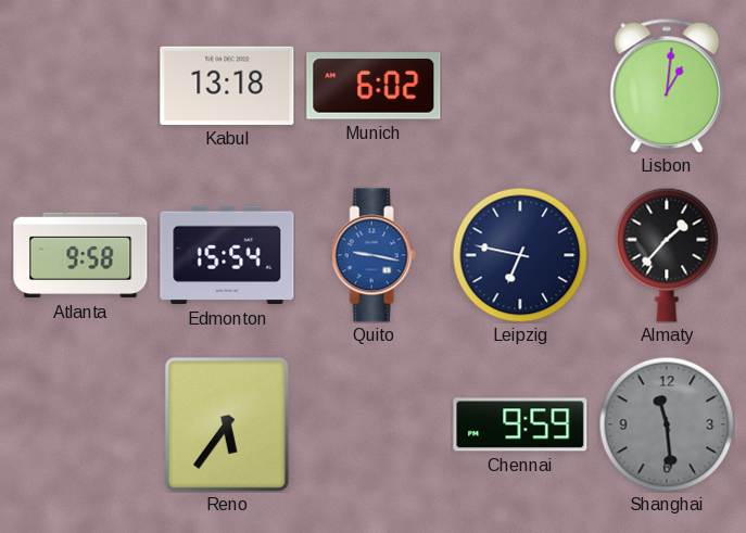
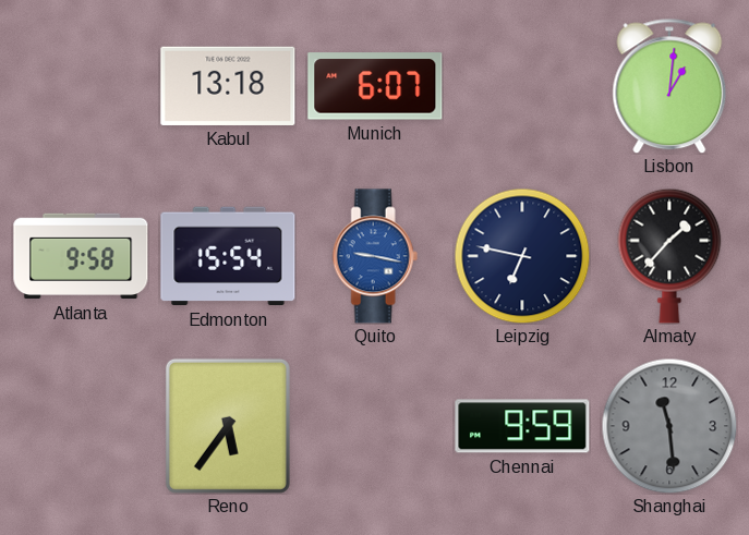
Munich: 6:02 -> 6:07
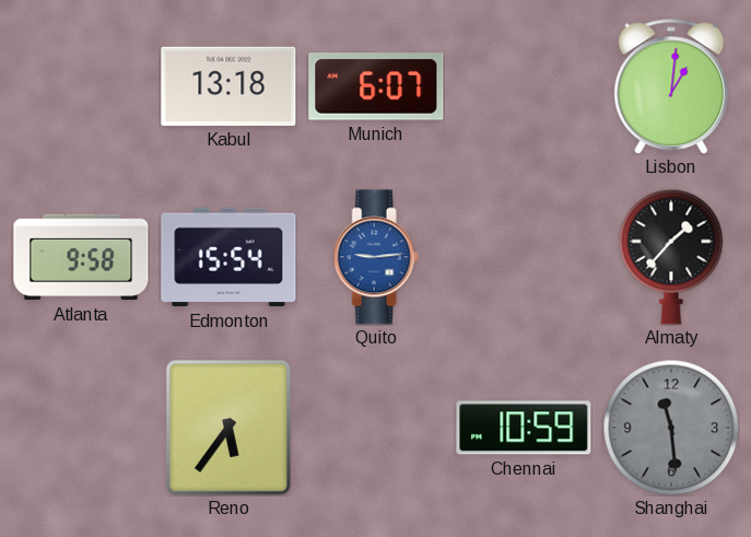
Quito: 9:17 -> 9:14
Leipzig: 6:47 -> none
Chennai: 9:59 -> 10:59
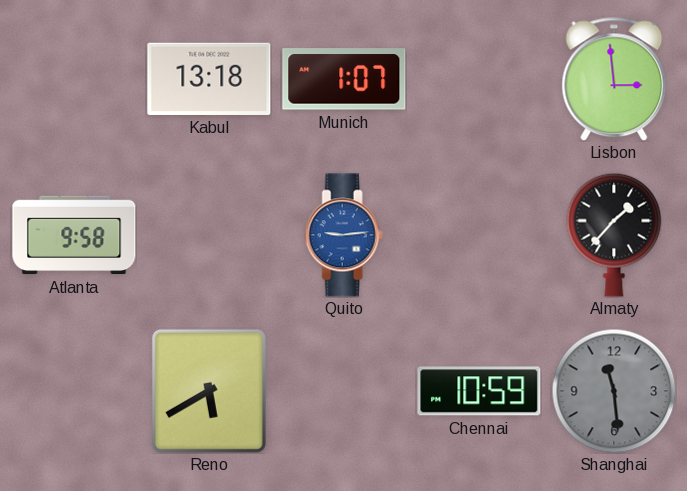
Munich: 6:07 -> 1:07
Lisbon: 1:01 -> 2:59
Edmonton: 15:54 -> none
Reno: 5:36 -> 5:40
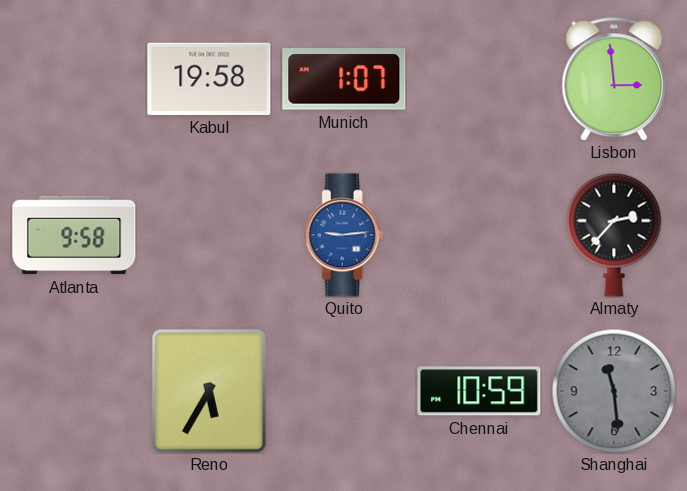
Kabul: 13:18 -> 19:58
Almaty: 1:37 -> 2:37
Reno: 5:40 -> 5:35
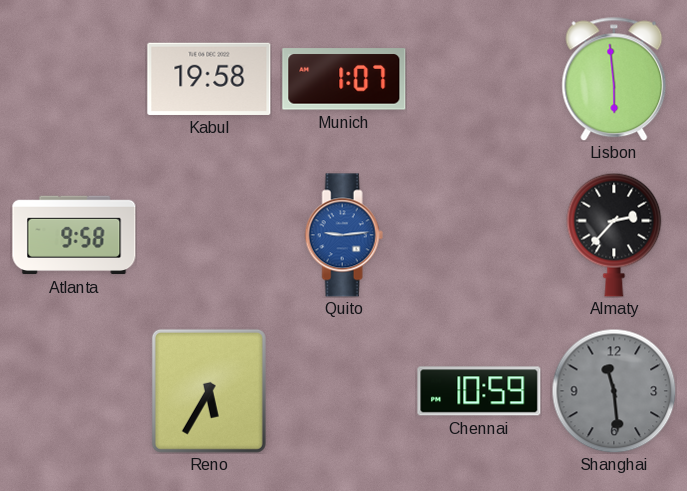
Lisbon: 2:59 -> 5:59
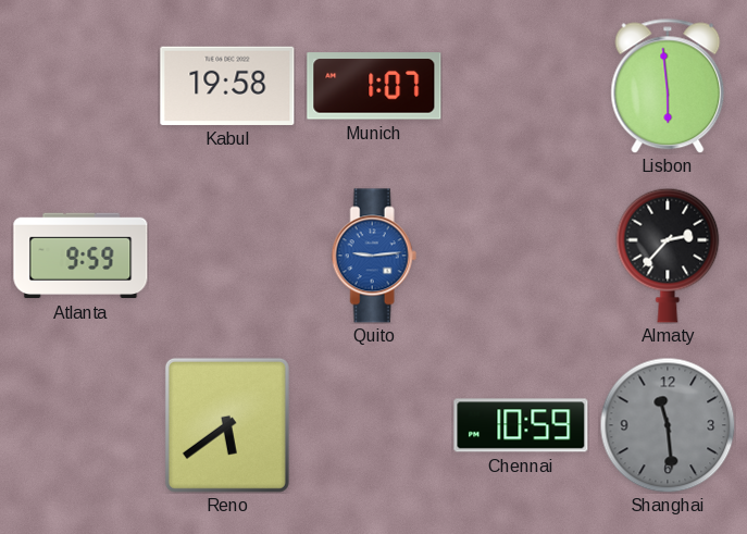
Atlanta: 9:58 -> 9:59
Reno: 5:35 -> 5:39
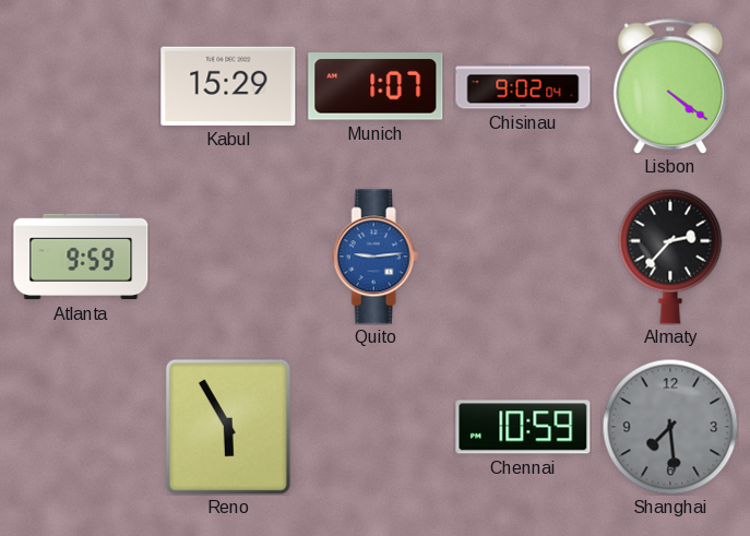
Kabul: 19:58 -> 15:29
Chisinau: none -> 9:02
Lisbon: 5:59 -> 4:21
Reno: 5:39 -> 5:55
Shanghai: 11:29 -> 7:29
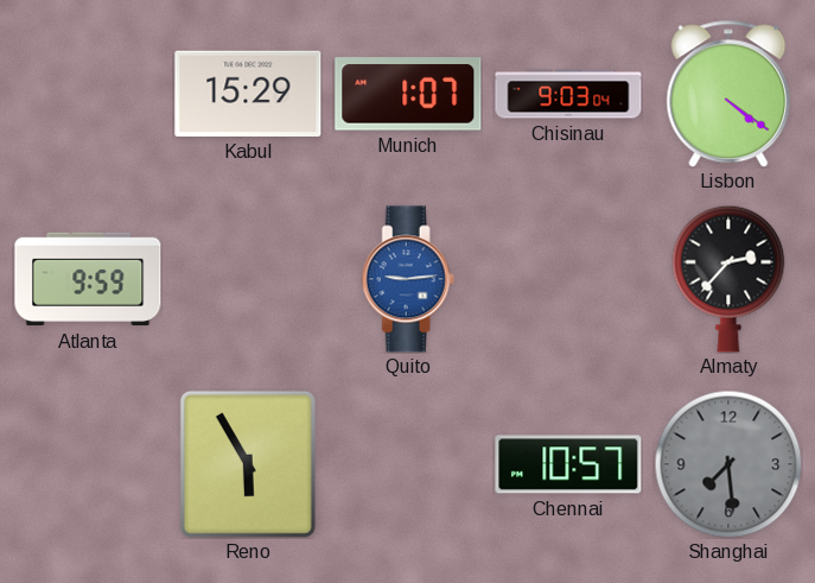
Chisinau: 9:02 -> 9:03
Chennai: 10:59 -> 10:57
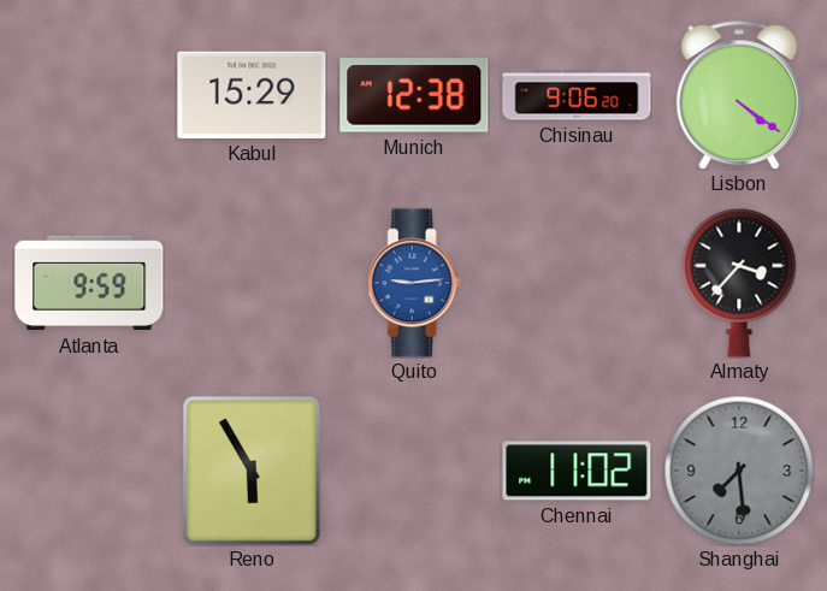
Munich: 1:07 -> 12:38
Chisinau: 9:03 -> 9:06
Almaty: 2:37 -> 3:37
Chennai: 10:57 -> 11:02
